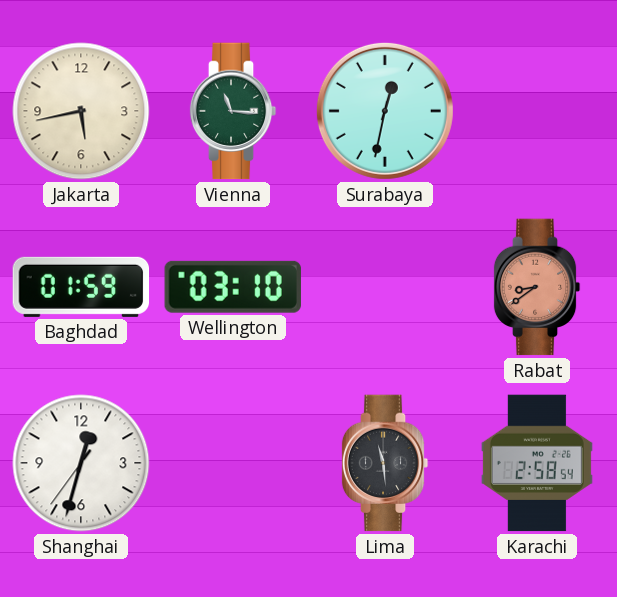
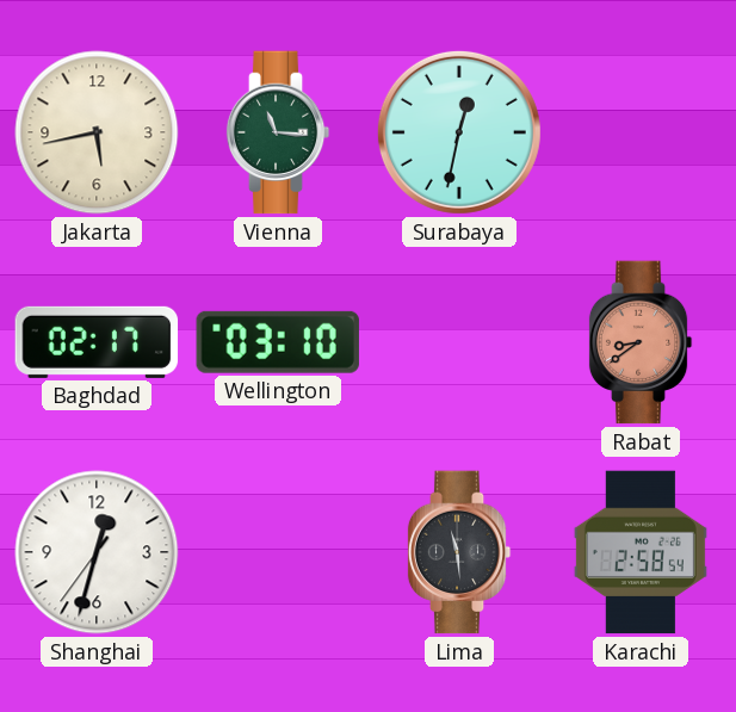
Baghdad: 01:59 -> 02:17
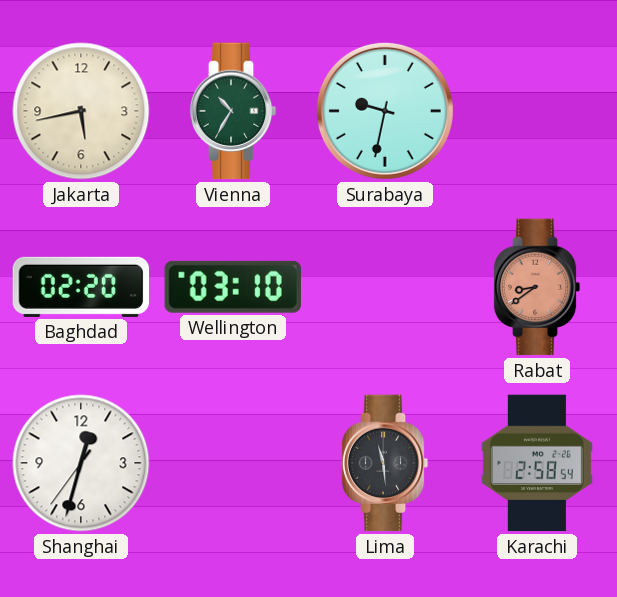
Vienna: 11:16 -> 10:35
Surabaya: 12:32 -> 9:32
Baghdad: 02:17 -> 02:20
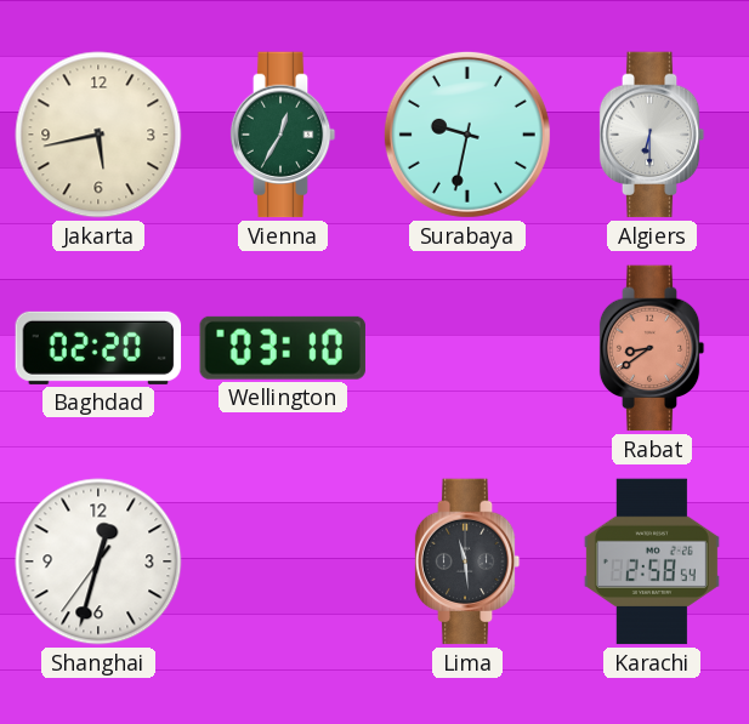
Vienna: 10:35 -> 12:35
Algiers: none -> 6:30
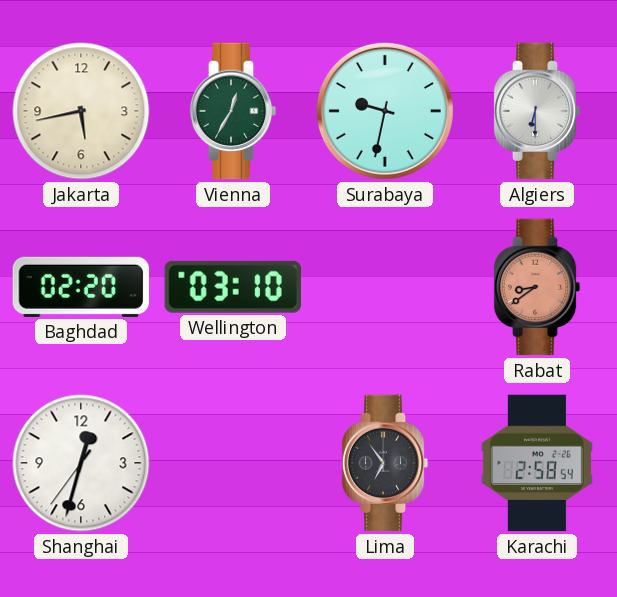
Lima: 11:29 -> 6:54
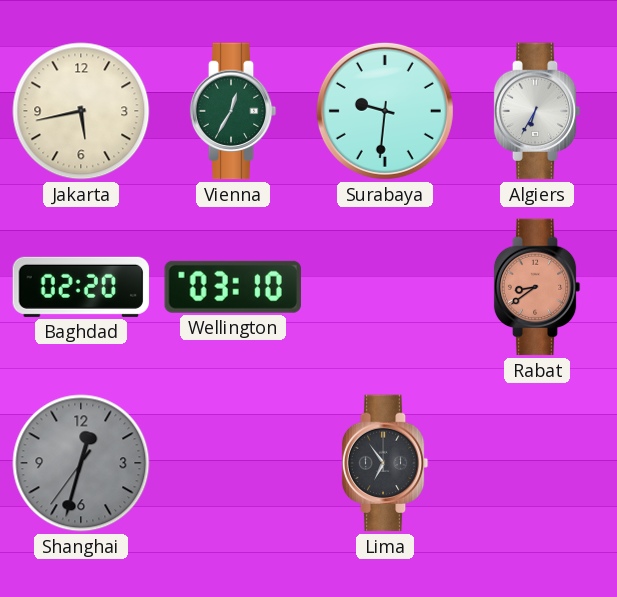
Surabaya: 9:32 -> 9:31
Algiers: 6:30 -> 6:35
Shanghai dial: white -> grey
Karachi: 2:58 -> none
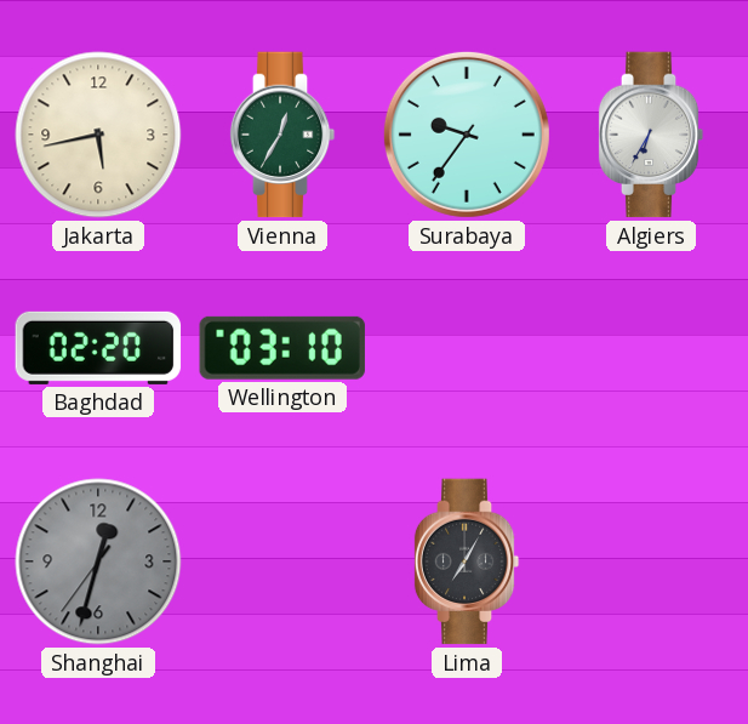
Surabaya: 9:31 -> 9:36
Rabat: 8:39 -> none
Lima: 6:54 -> 7:05
